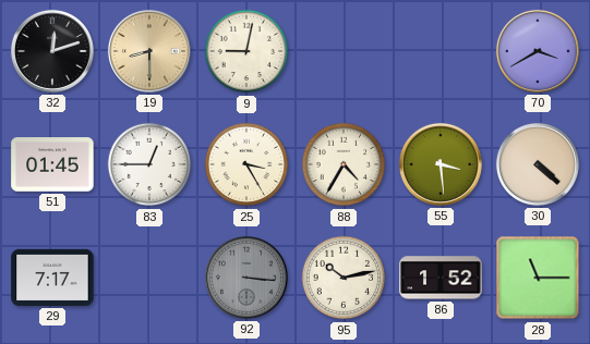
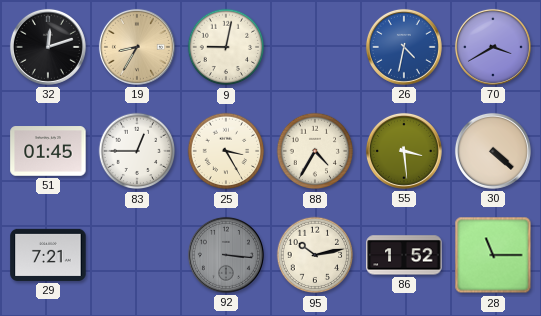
19: 8:30 -> 8:35
26: none -> 4:32
29: 7:17 -> 7:21
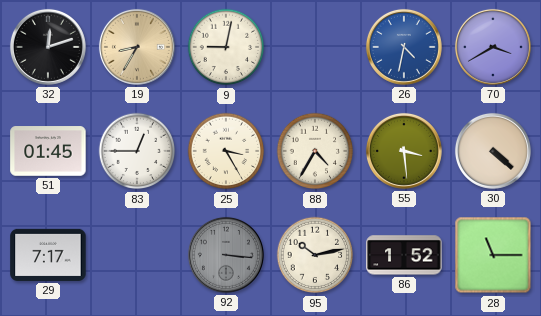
29: 7:21 -> 7:17
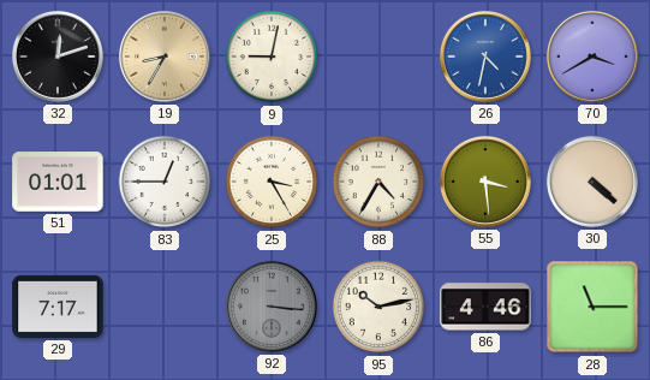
51: 01:45 -> 01:01
86: 1:52 -> 4:46
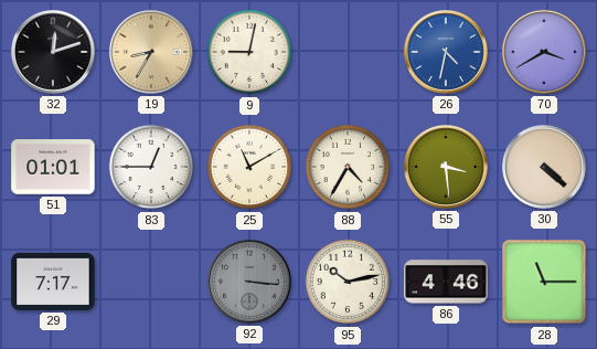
25: 3:25 -> 11:10
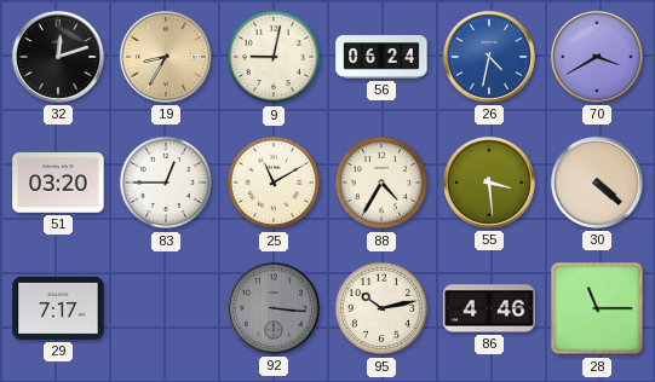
56: none -> 06:24
51: 01:01 -> 03:20
